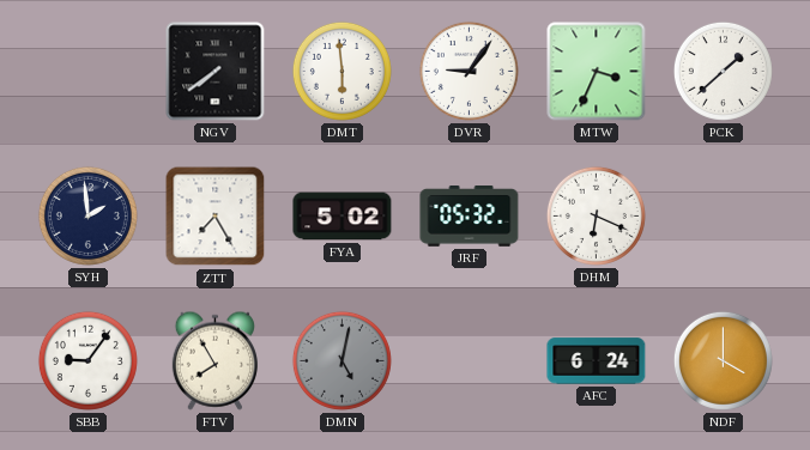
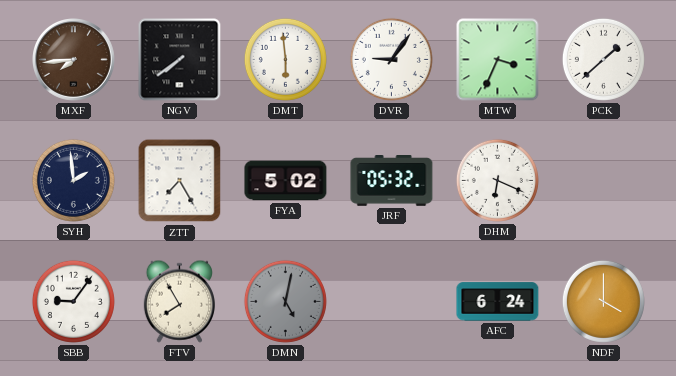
MXF: none -> 7:44
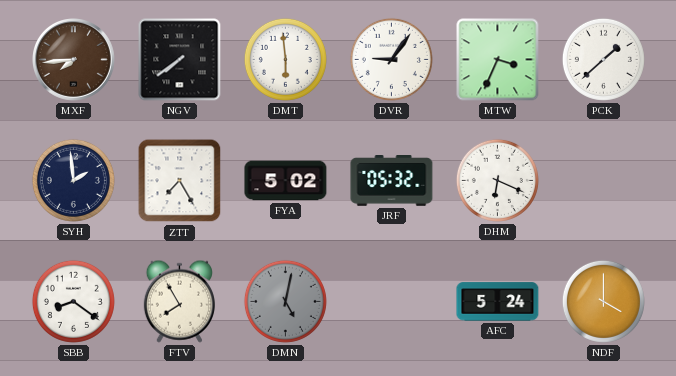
SBB: 9:06 -> 8:21
AFC: 6:24 -> 5:24
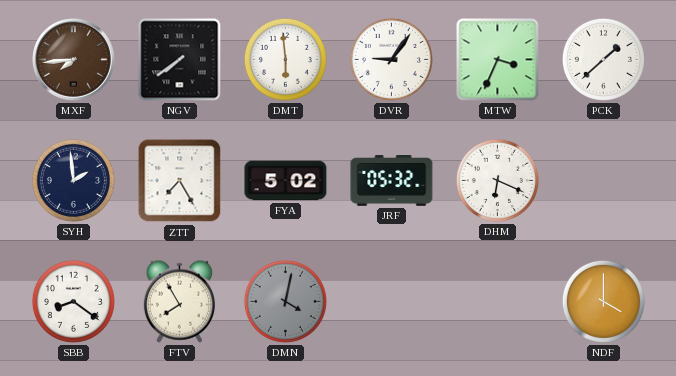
DMN: 5:02 -> 4:02
AFC: 5:24 -> none
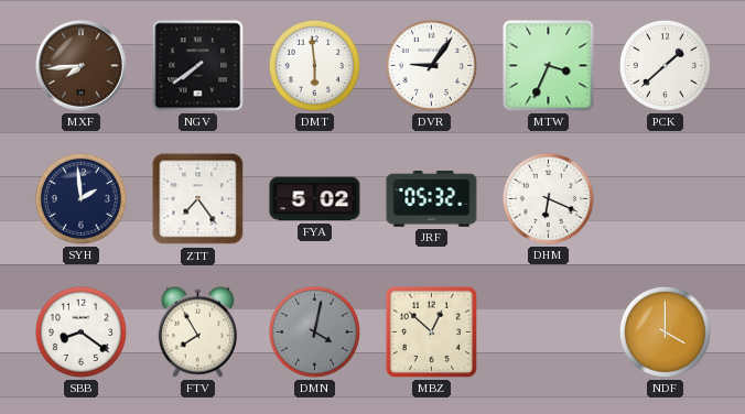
ZTT: 7:25 -> 7:24
MBZ: none -> 12:52
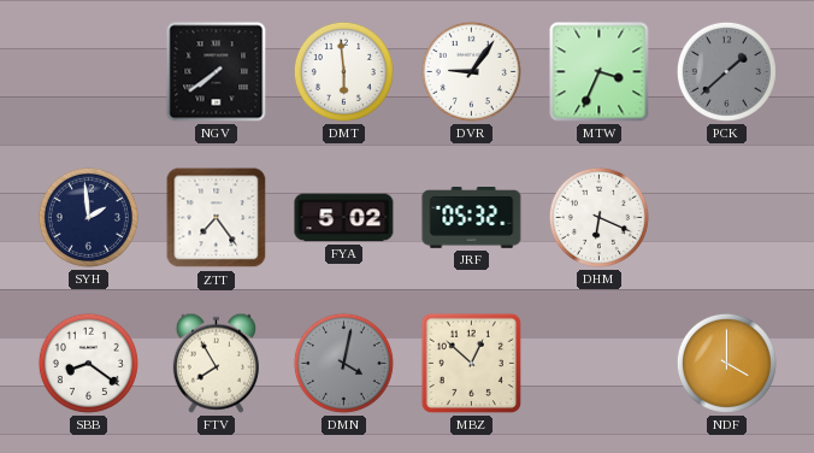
MXF: 7:44 -> none
PCK dial: white -> grey
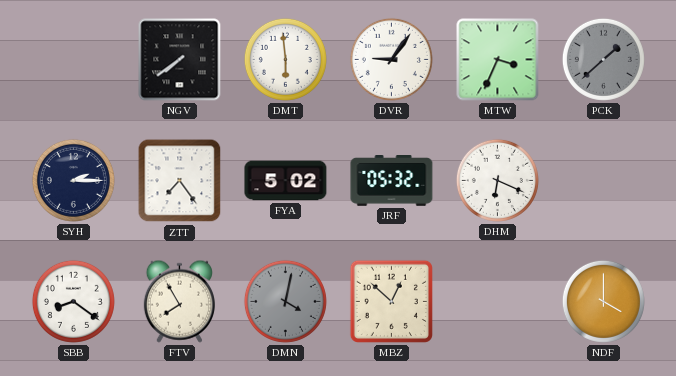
SYH: 1:59 -> 2:15
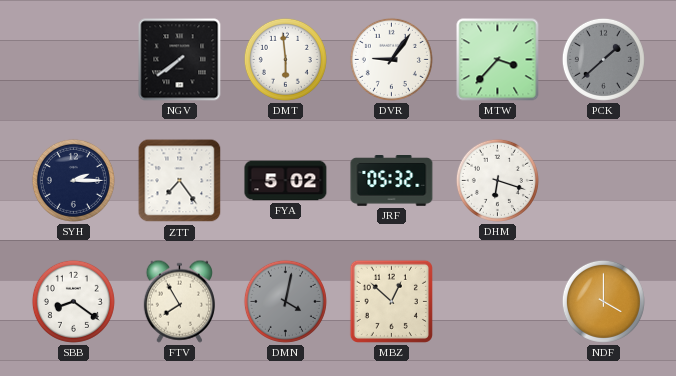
MTW: 3:34 -> 3:37
DHM: 6:19 -> 6:18
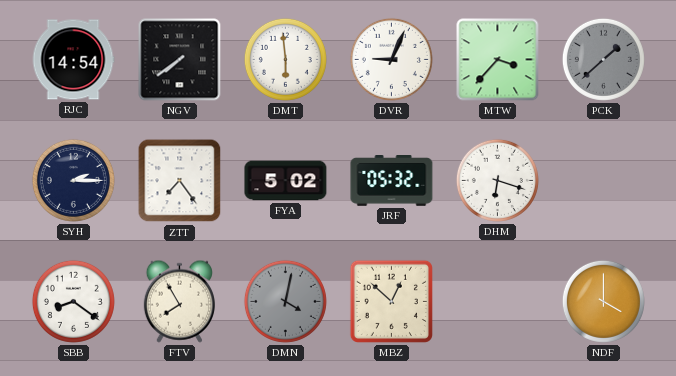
RJC: none -> 14:54
DVR: 9:06 -> 9:04
